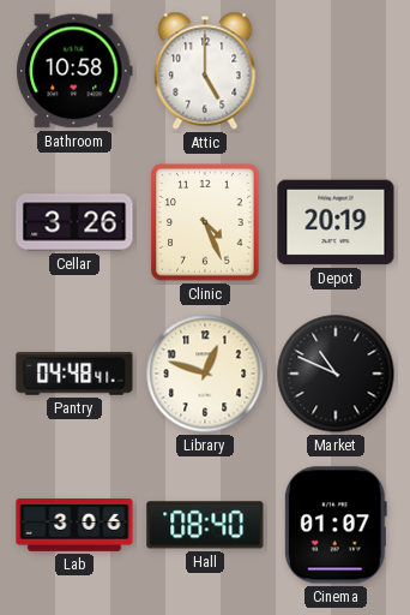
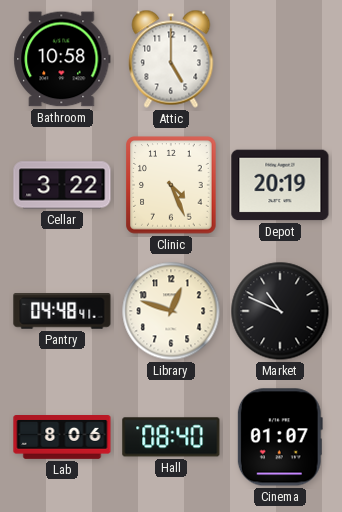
Cellar: 3:26 -> 3:22
Lab: 3:06 -> 8:06
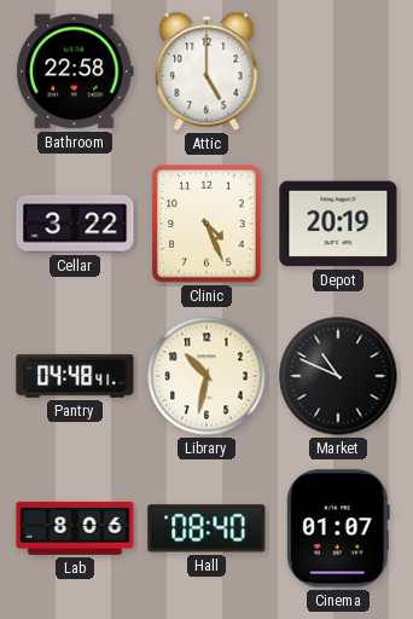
Bathroom: 10:58 -> 22:58
Library: 12:48 -> 10:32
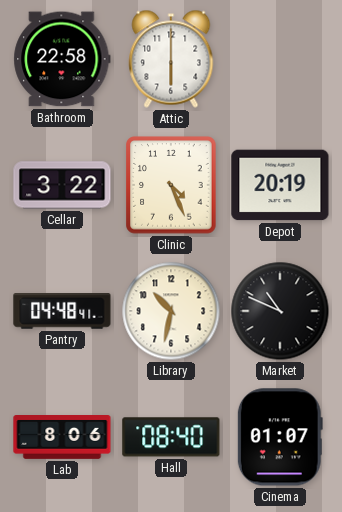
Attic: 5:00 -> 6:00
